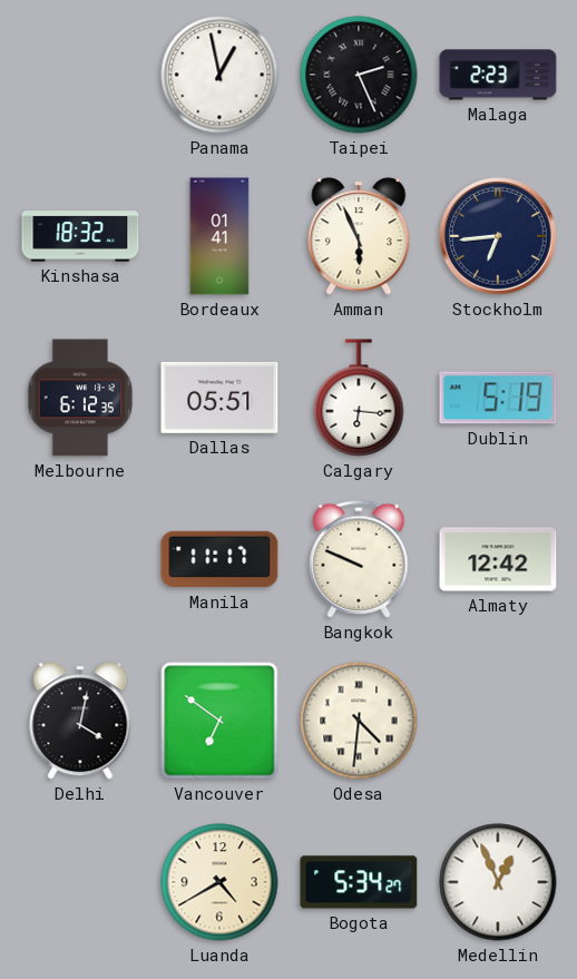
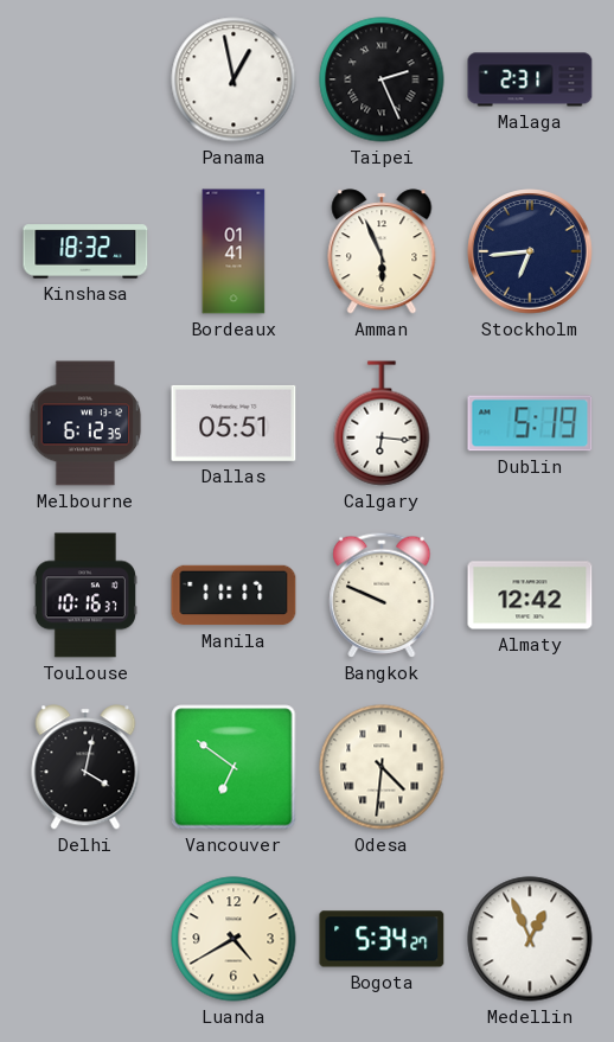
Malaga: 2:23 -> 2:31
Toulouse: none -> 10:16
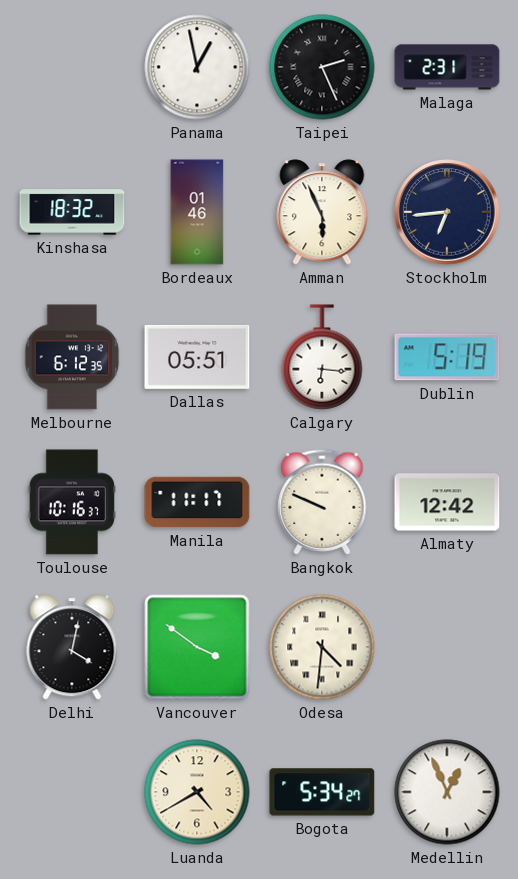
Bordeaux: 01:41 -> 01:46
Vancouver: 6:51 -> 3:51
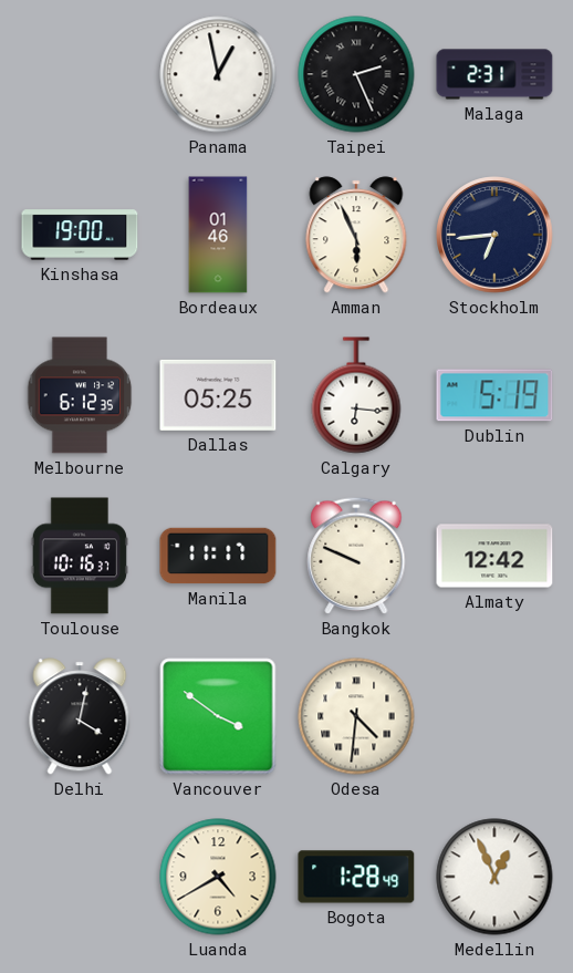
Kinshasa: 18:32 -> 19:00
Dallas: 05:51 -> 05:25
Bogota: 5:34 -> 1:28
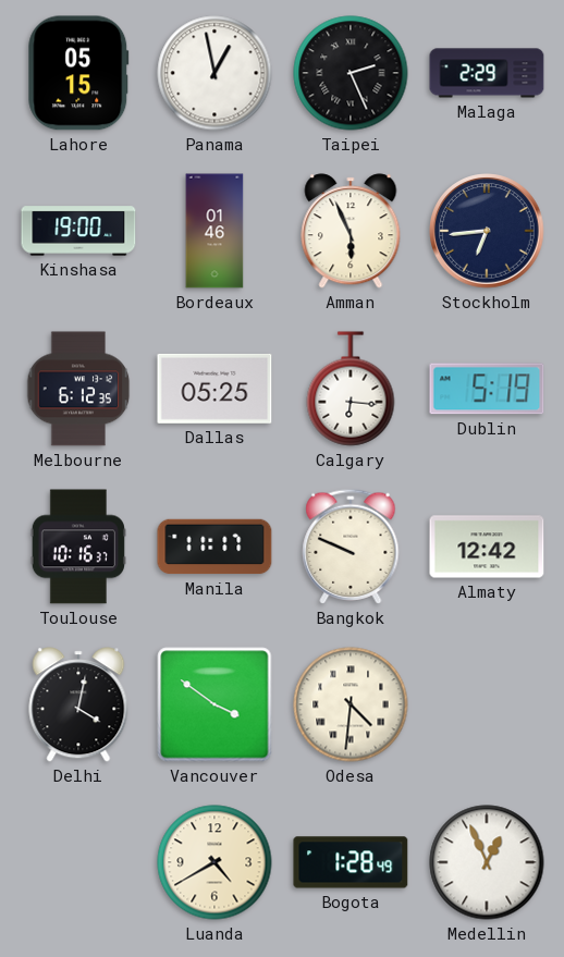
Lahore: none -> 05:15
Malaga: 2:31 -> 2:29
